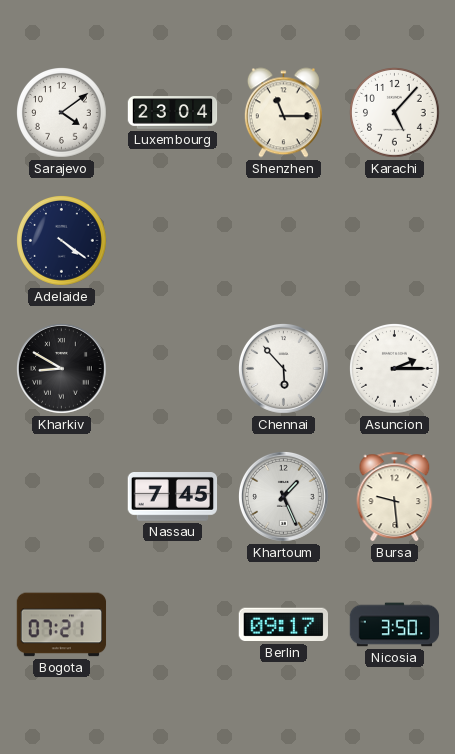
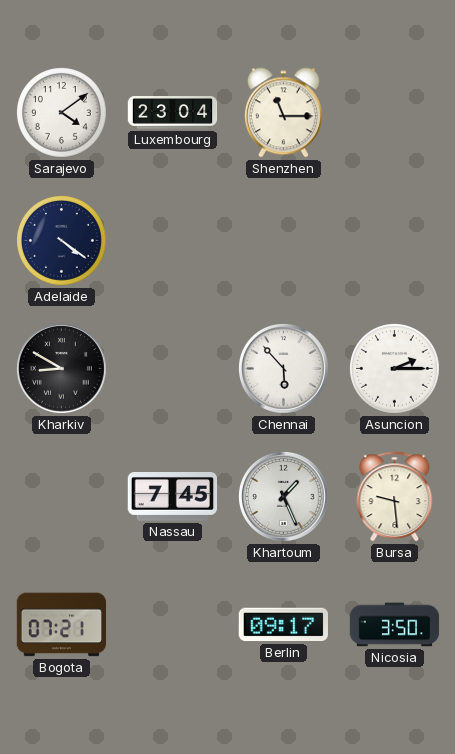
Karachi: 5:07 -> none
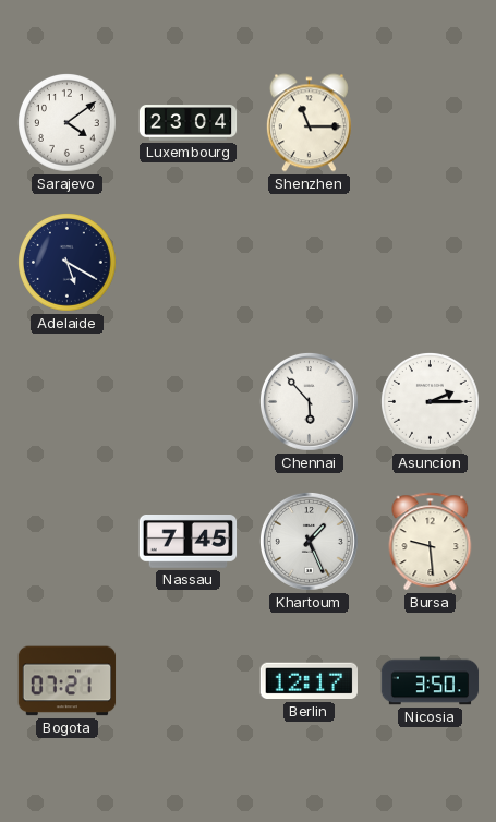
Adelaide: 4:21 -> 5:20
Kharkiv: 8:50 -> none
Berlin: 09:17 -> 12:17
